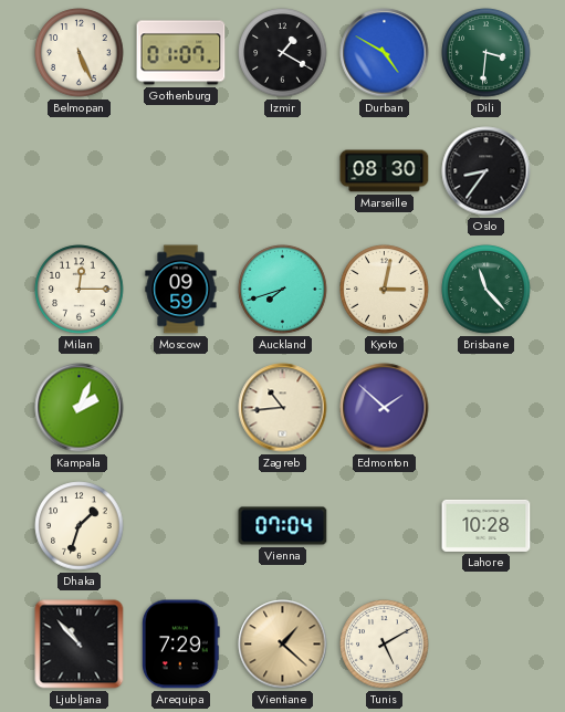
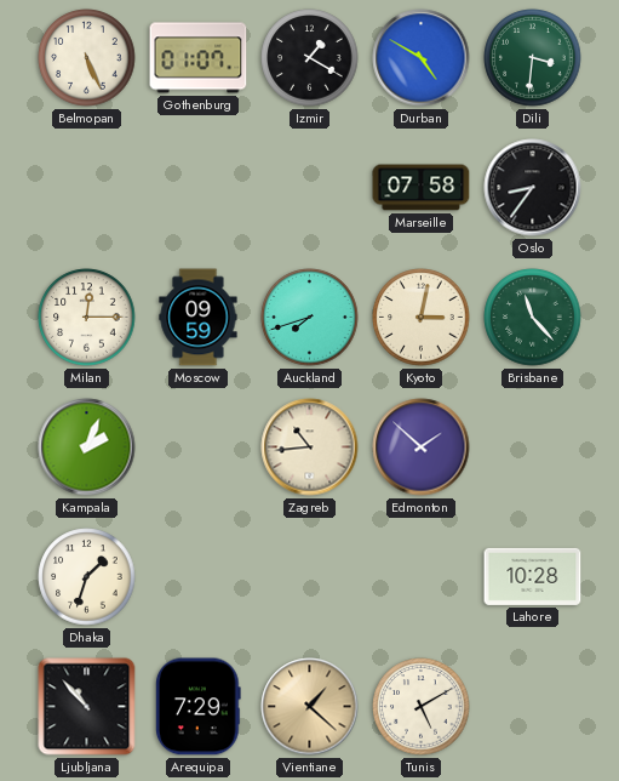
Marseille: 08:30 -> 07:58
Vienna: 07:04 -> none
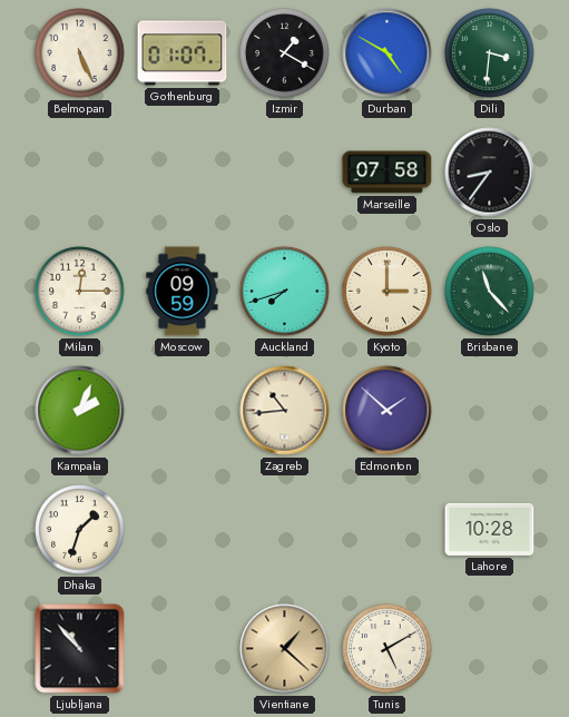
Kyoto: 3:02 -> 3:00
Arequipa: 7:29 -> none
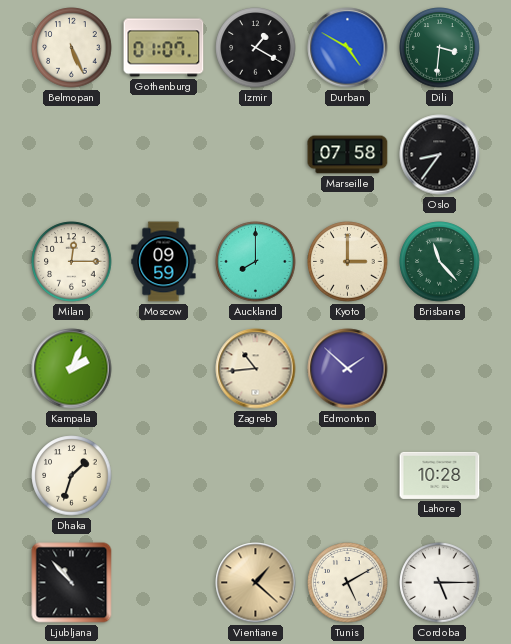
Auckland: 7:42 -> 8:00
Cordoba: none -> 5:15
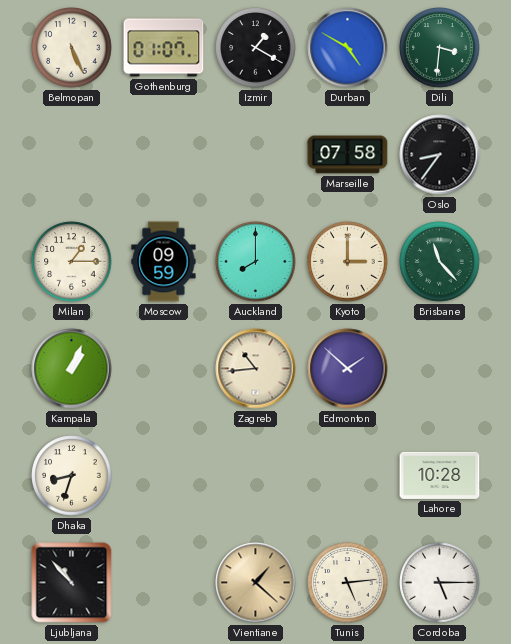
Milan: 12:15 -> 1:15
Kampala: 2:04 -> 1:04
Dhaka: 1:33 -> 8:33
Tunis: 5:10 -> 5:14
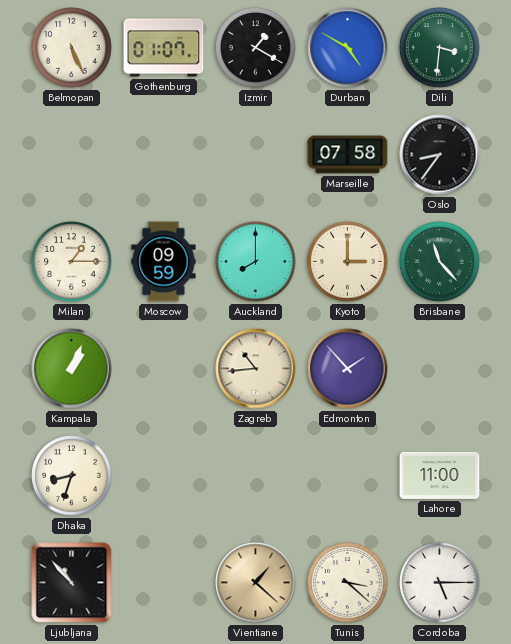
Edmonton: 1:52 -> 1:53
Lahore: 10:28 -> 11:00
Tunis: 5:14 -> 3:22
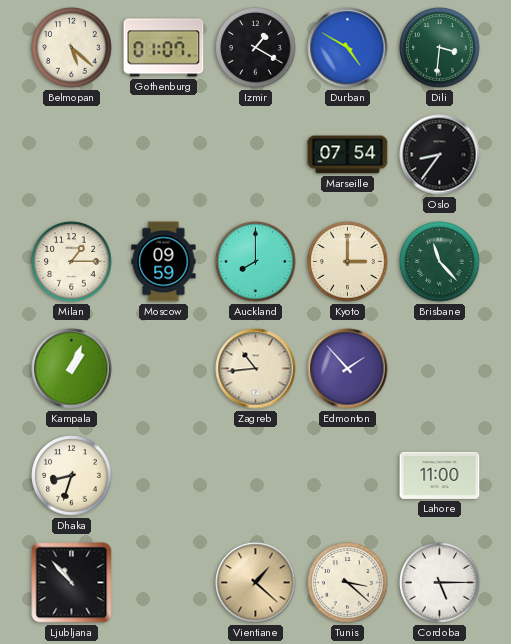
Belmopan: 5:26 -> 5:22
Marseille: 07:58 -> 07:54
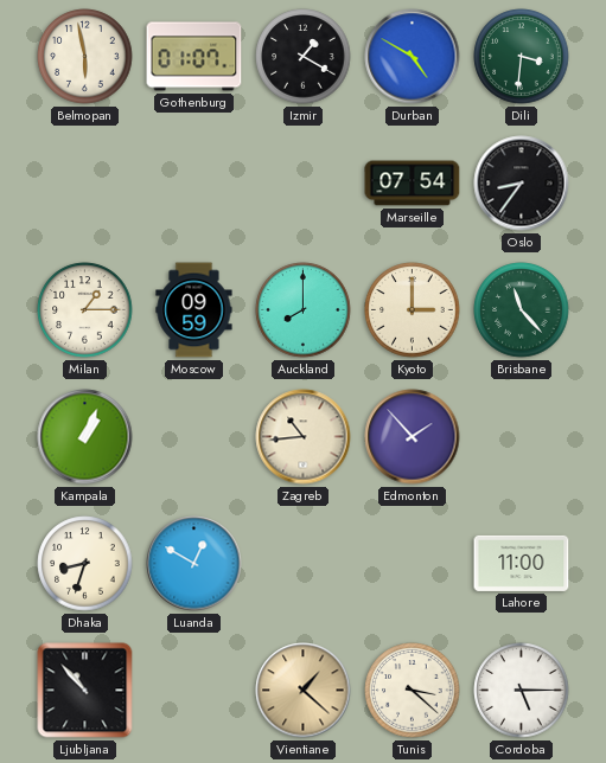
Belmopan: 5:22 -> 5:58
Luanda: none -> 12:50
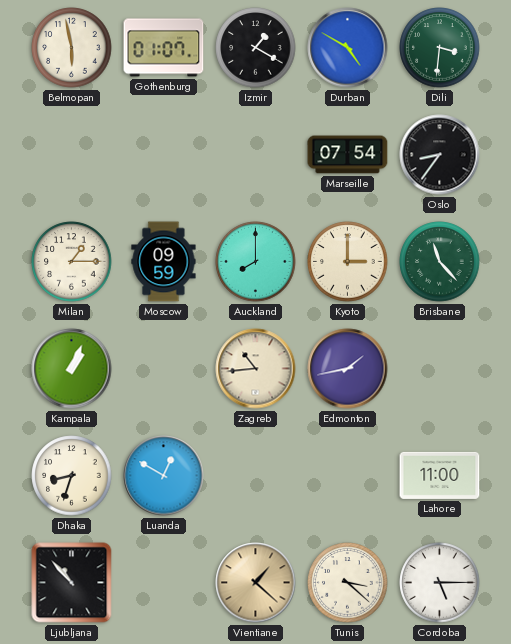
Edmonton: 1:53 -> 1:43
